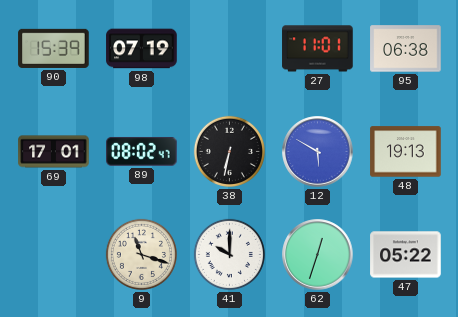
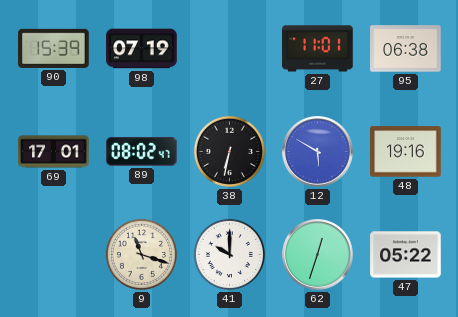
48: 19:13 -> 19:16
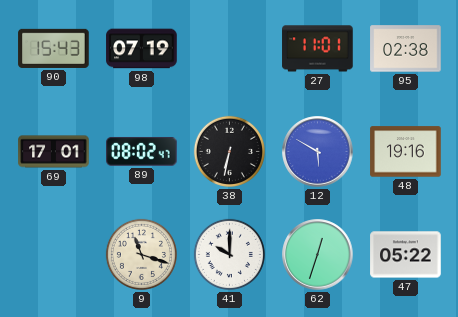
90: 15:39 -> 15:43
95: 06:38 -> 02:38
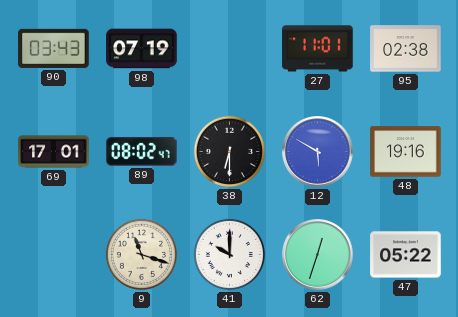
90: 15:43 -> 03:43
38: 6:32 -> 6:30
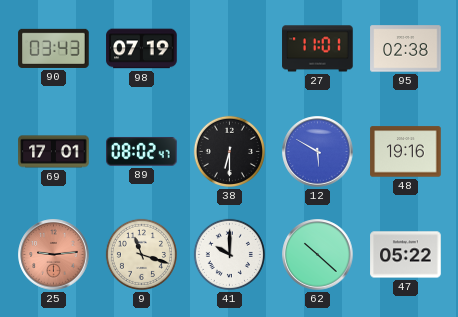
25: none -> 9:14
62: 12:33 -> 10:22
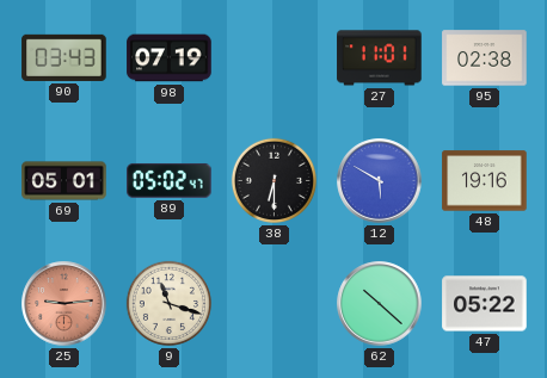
69: 17:01 -> 05:01
89: 08:02 -> 05:02
41: 10:00 -> none
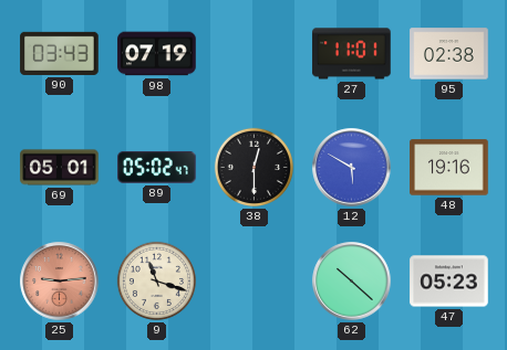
38: 6:30 -> 12:30
47: 05:22 -> 05:23
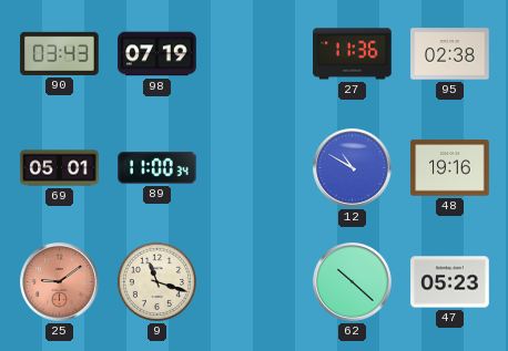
27: 11:01 -> 11:36
89: 05:02 -> 11:00
38: 12:30 -> none
12: 5:50 -> 10:50
25: 9:14 -> 9:09
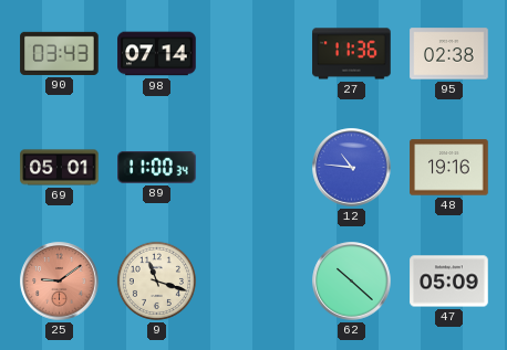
98: 07:19 -> 07:14
12: 10:50 -> 10:46
47: 05:23 -> 05:09
